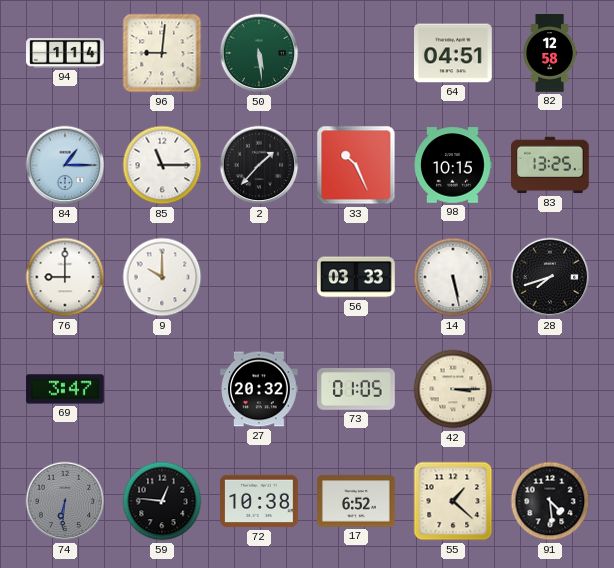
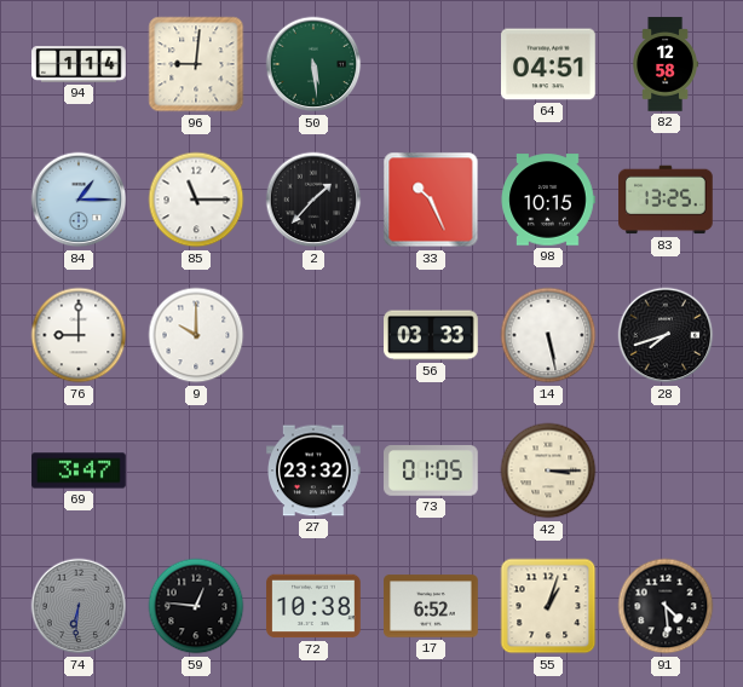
27: 20:32 -> 23:32
55: 1:22 -> 1:03
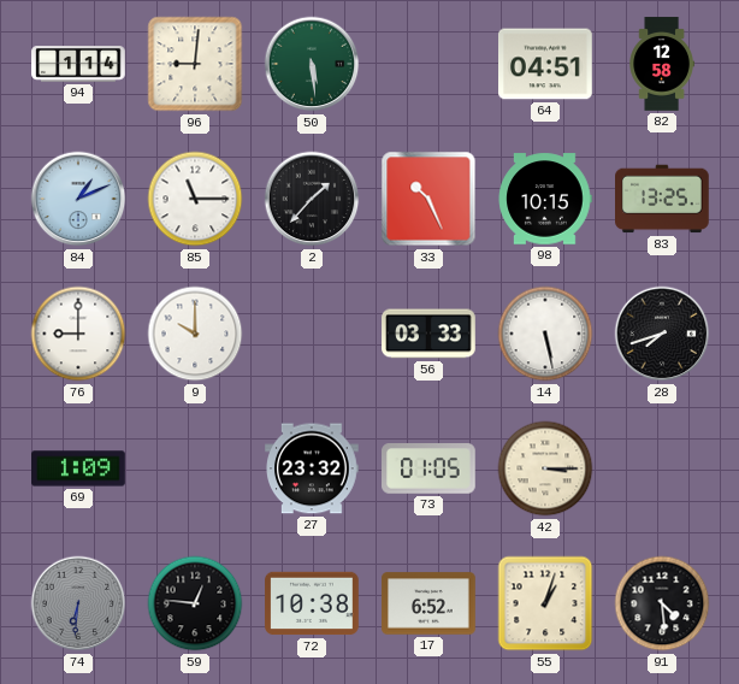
84: 1:15 -> 1:11
69: 3:47 -> 1:09
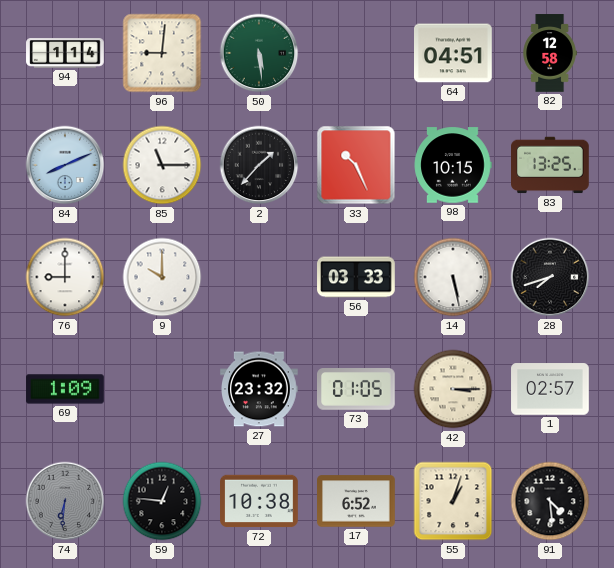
84: 1:11 -> 8:11
1: none -> 02:57
